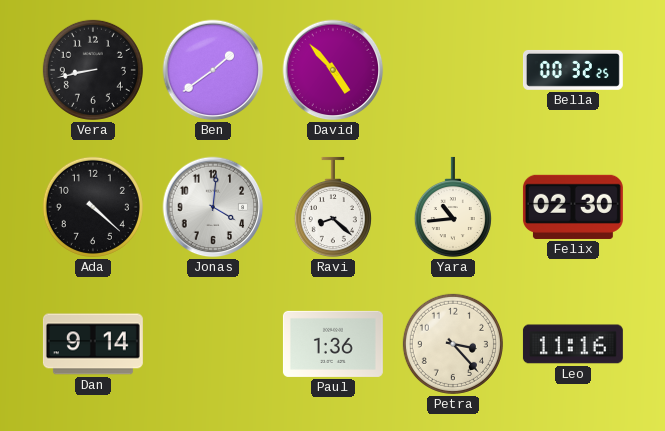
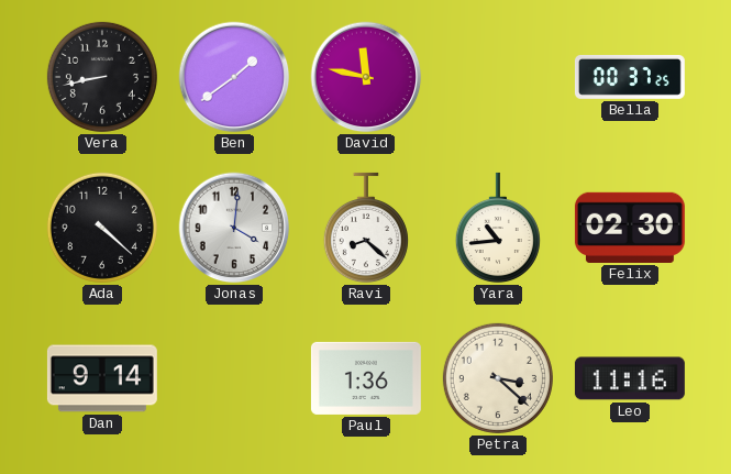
David: 4:53 -> 11:47
Bella: 00:32 -> 00:37
Petra: 3:23 -> 3:22
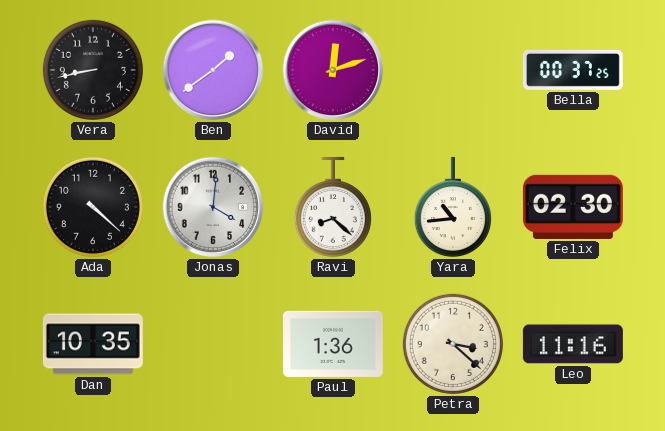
David: 11:47 -> 12:12
Dan: 9:14 -> 10:35
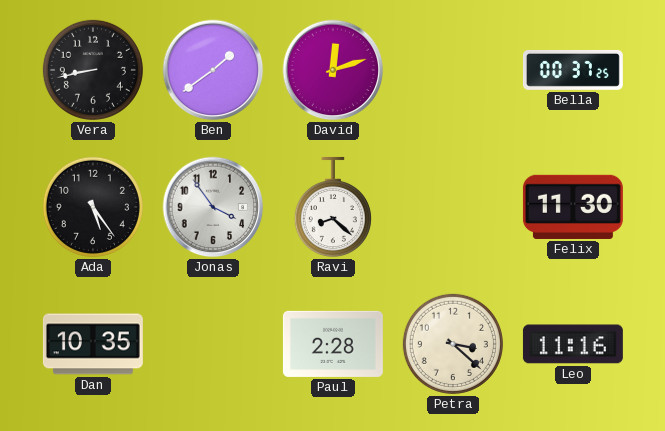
Ada: 4:22 -> 5:24
Jonas: 4:01 -> 3:54
Yara: 10:44 -> none
Felix: 02:30 -> 11:30
Paul: 1:36 -> 2:28
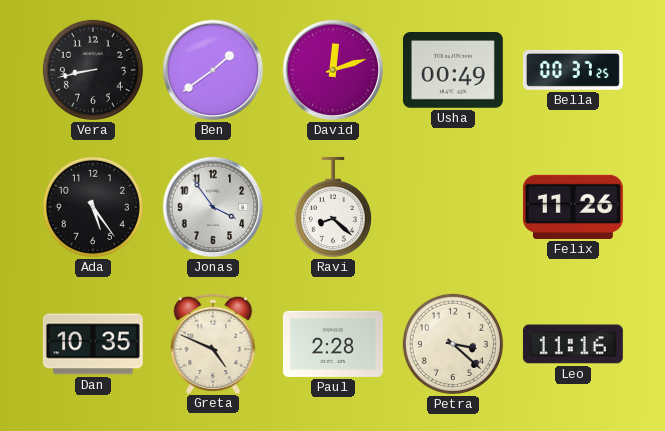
Usha: none -> 00:49
Felix: 11:30 -> 11:26
Greta: none -> 4:49
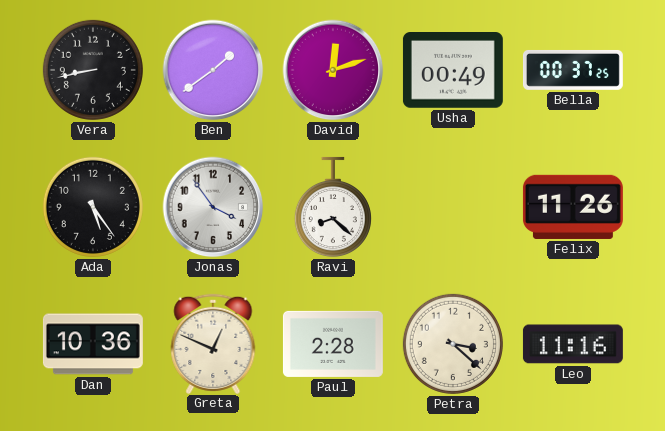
Dan: 10:35 -> 10:36
Greta: 4:49 -> 12:49
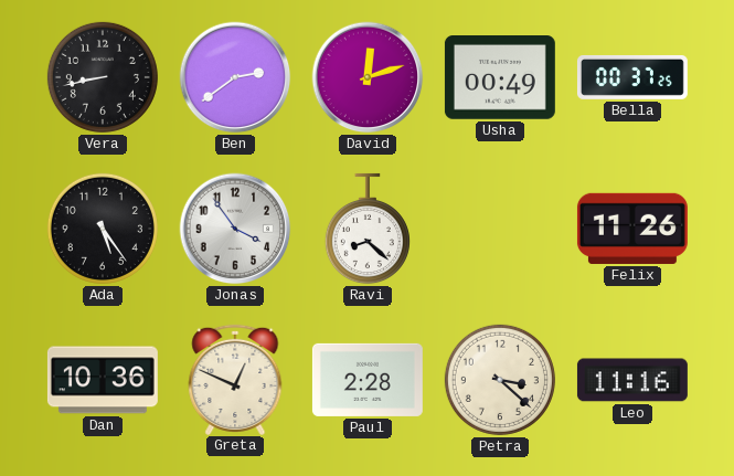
Ben: 1:39 -> 2:39
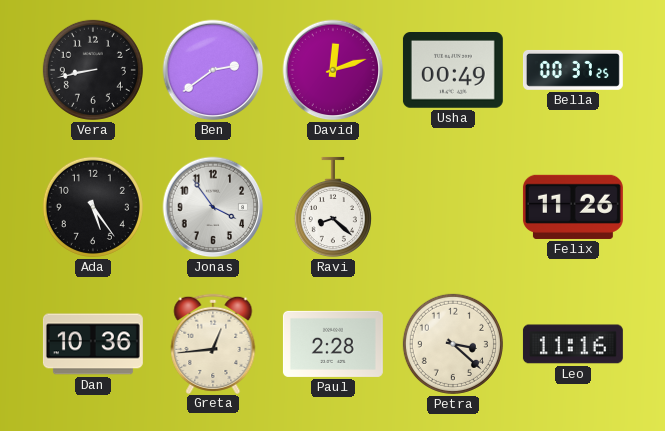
Greta: 12:49 -> 12:44
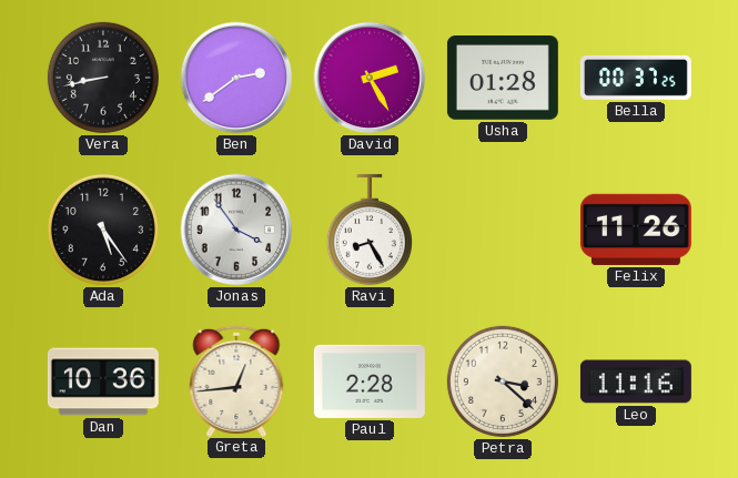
David: 12:12 -> 2:25
Usha: 00:49 -> 01:28
Ravi: 8:22 -> 8:25
